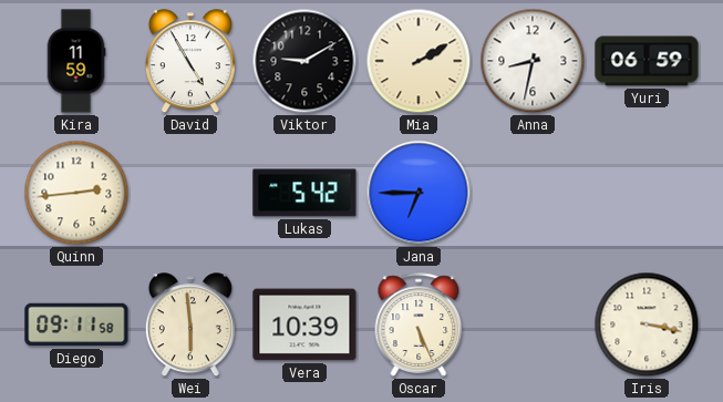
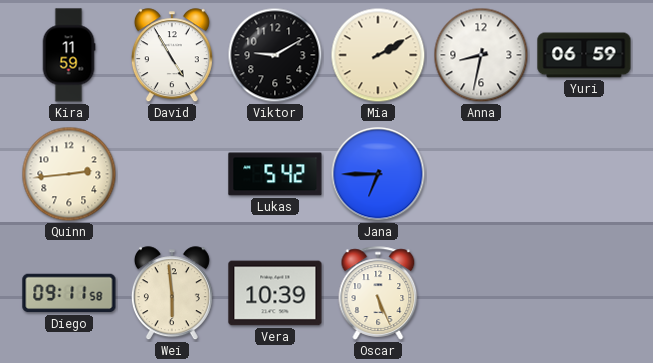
Iris: 3:17 -> none
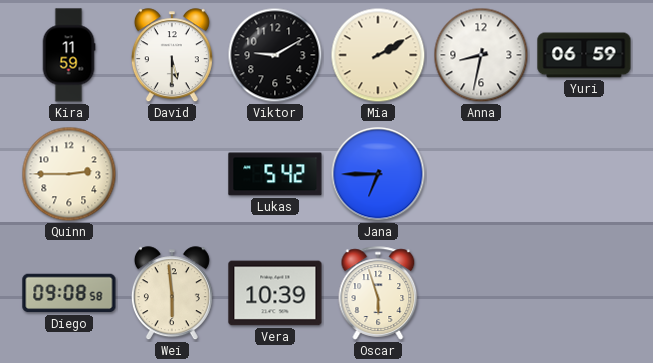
David: 4:55 -> 5:30
Quinn: 2:44 -> 2:45
Diego: 09:11 -> 09:08
Oscar: 5:26 -> 5:57
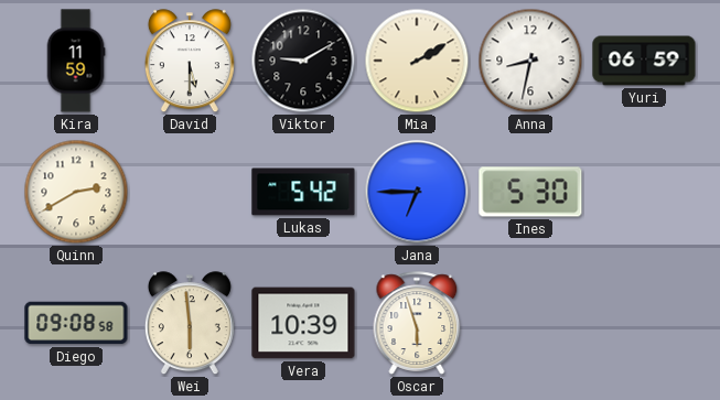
Quinn: 2:45 -> 2:40
Ines: none -> 5:30
